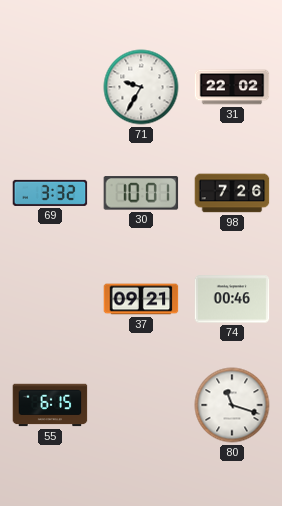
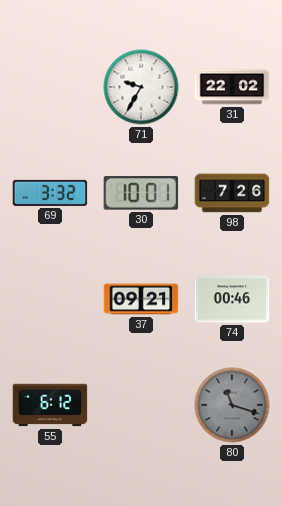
55: 6:15 -> 6:12
80 dial: white -> grey
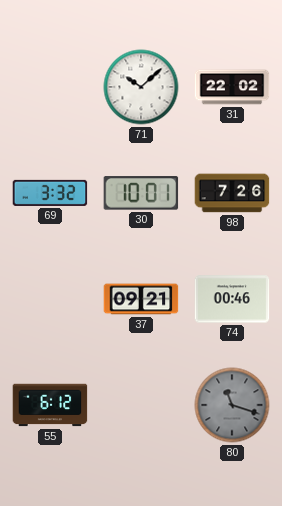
71: 9:35 -> 10:08
